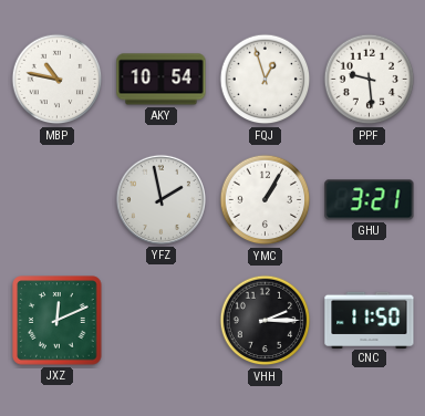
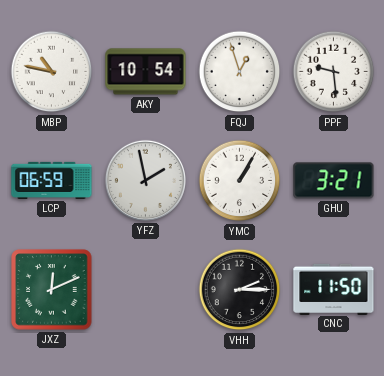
LCP: none -> 06:59
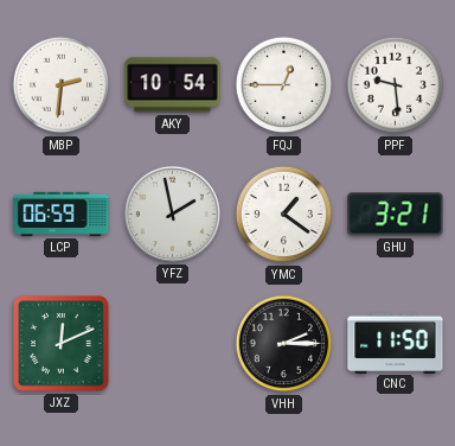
MBP: 10:47 -> 2:31
FQJ: 12:57 -> 12:45
YMC: 1:05 -> 1:21
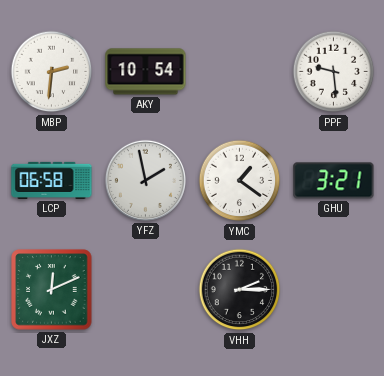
FQJ: 12:45 -> none
LCP: 06:59 -> 06:58
CNC: 11:50 -> none
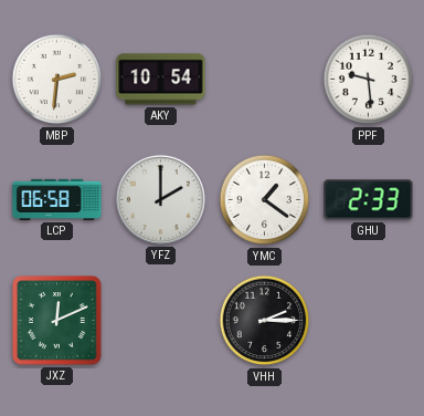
YFZ: 1:58 -> 2:00
GHU: 3:21 -> 2:33
